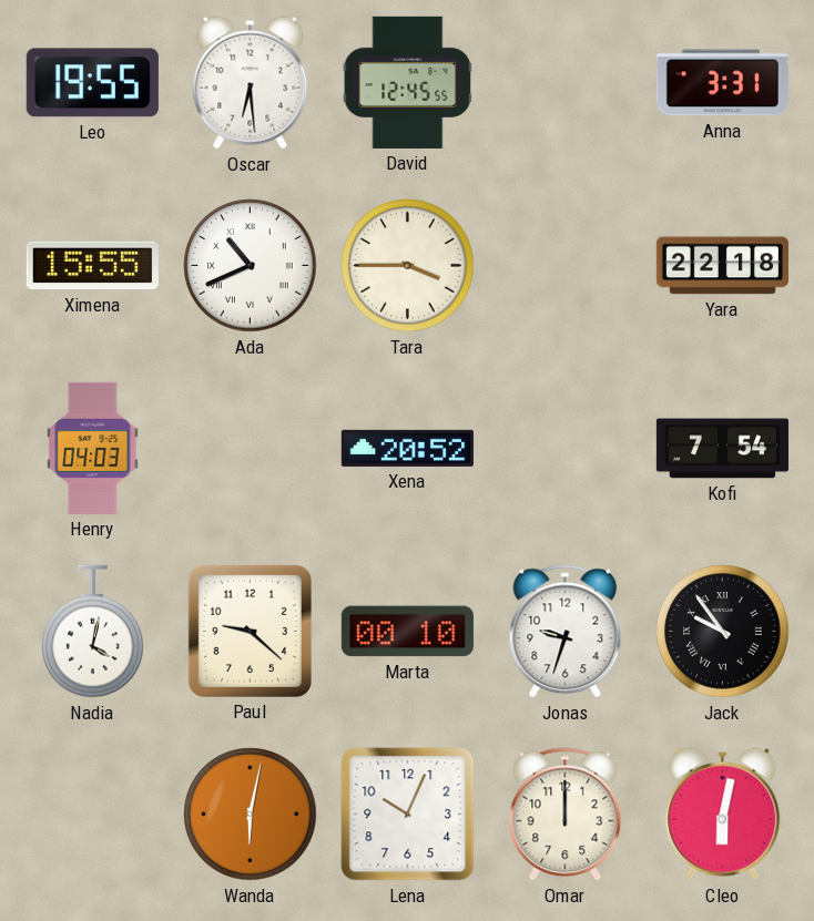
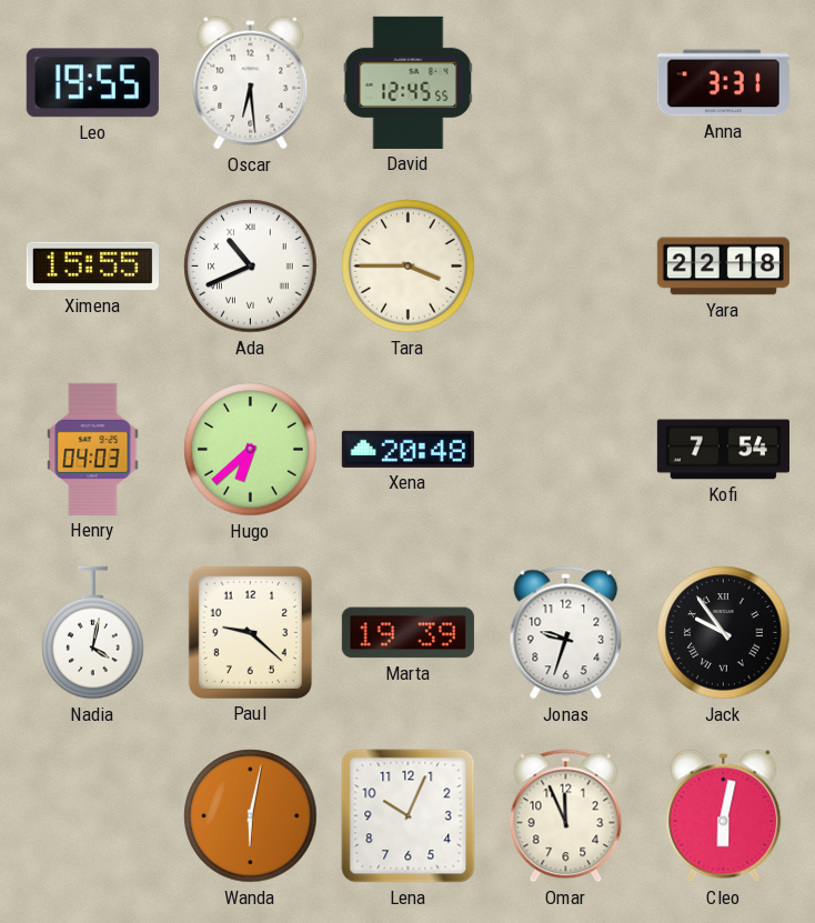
Hugo: none -> 6:38
Xena: 20:52 -> 20:48
Marta: 00:10 -> 19:39
Omar: 12:00 -> 11:56
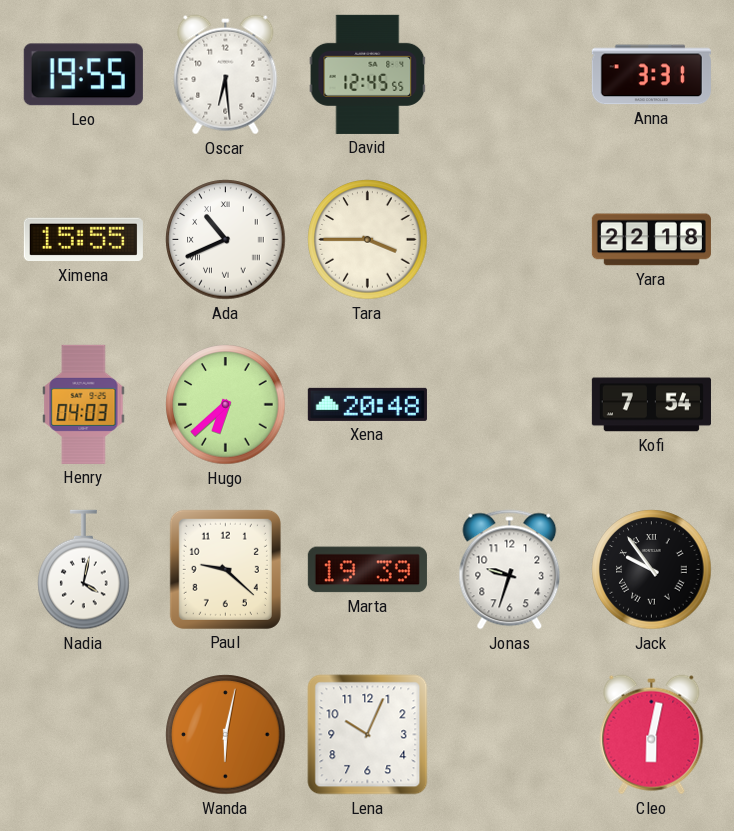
Omar: 11:56 -> none
